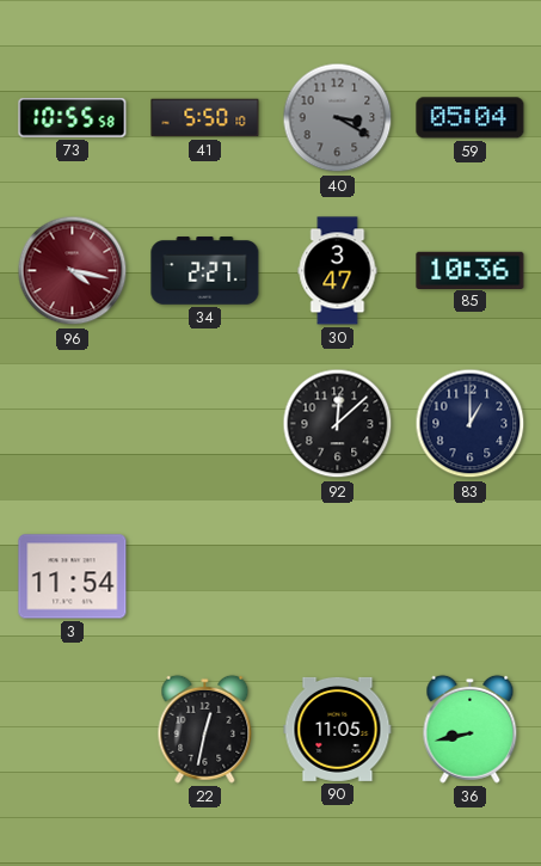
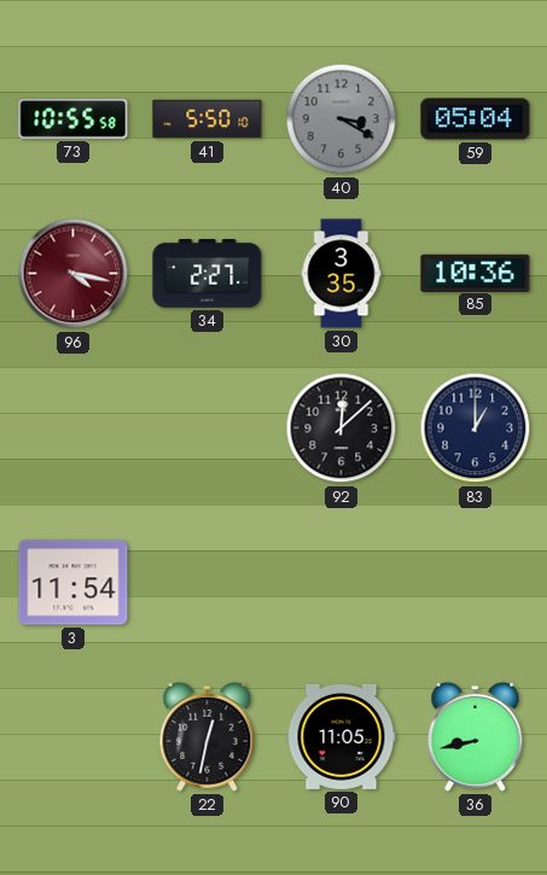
30: 3:47 -> 3:35
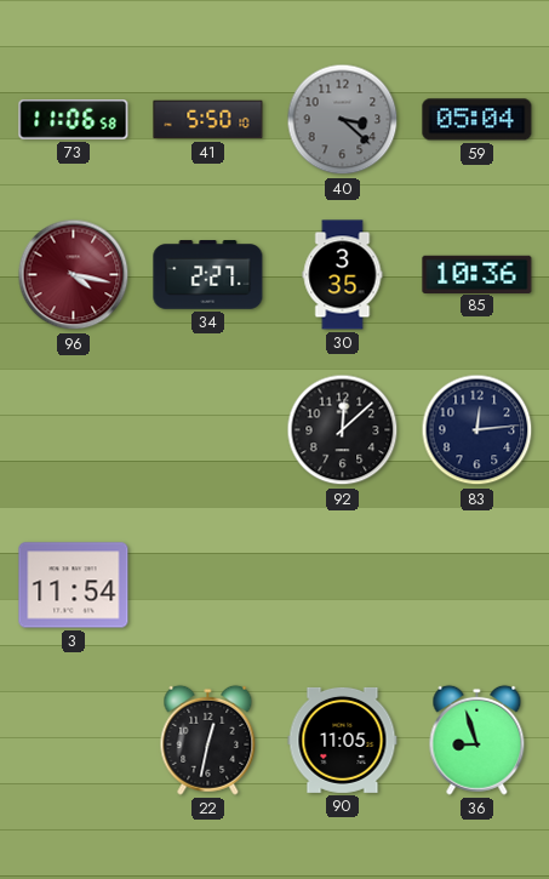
73: 10:55 -> 11:06
40: 3:20 -> 3:22
83: 1:00 -> 12:14
36: 8:43 -> 8:57
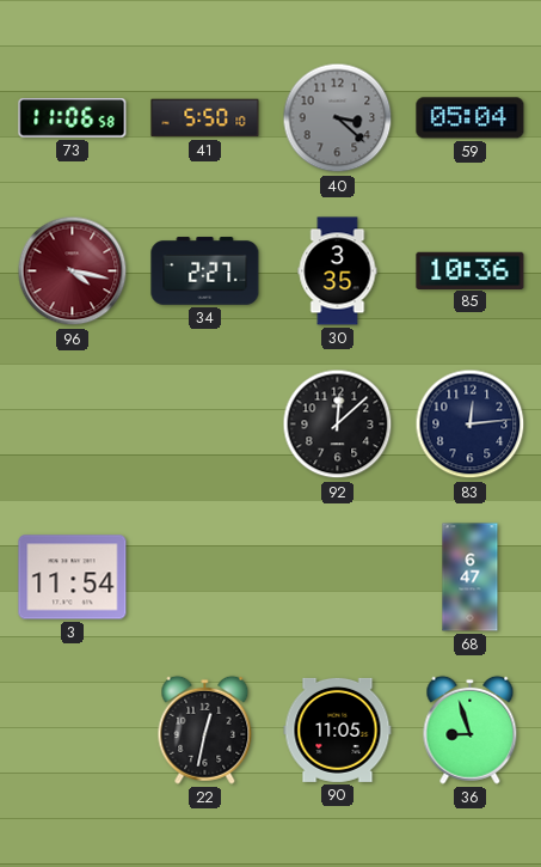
68: none -> 6:47
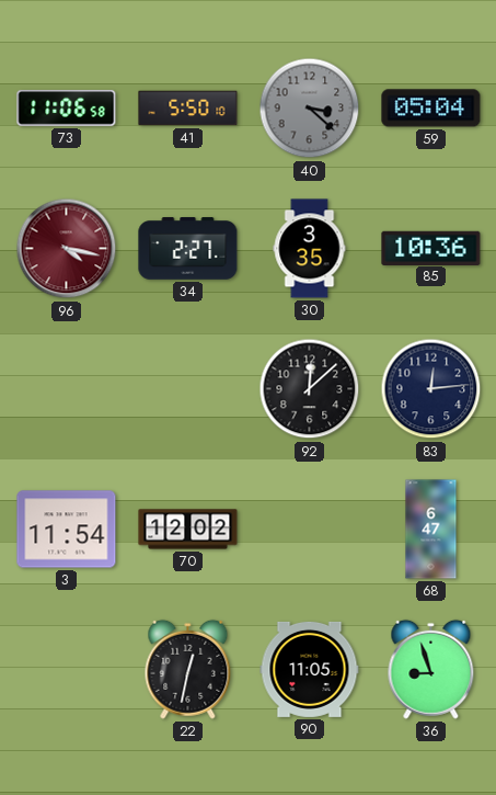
70: none -> 12:02
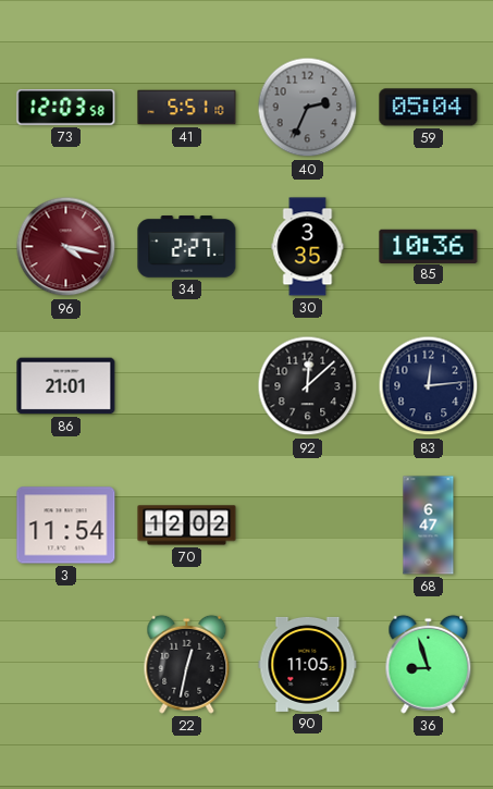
73: 11:06 -> 12:03
41: 5:50 -> 5:51
40: 3:22 -> 2:34
86: none -> 21:01
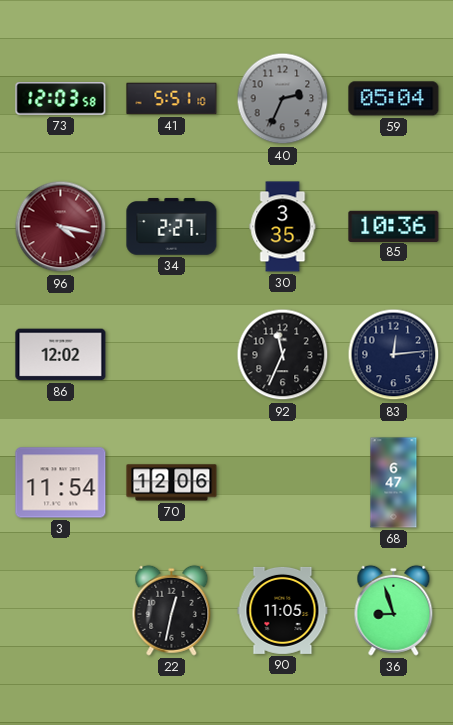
86: 21:01 -> 12:02
92: 12:08 -> 11:34
70: 12:02 -> 12:06
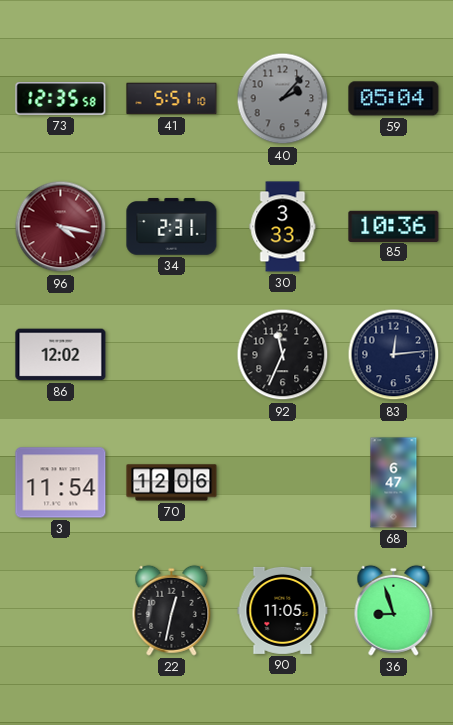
73: 12:03 -> 12:35
40: 2:34 -> 2:07
34: 2:27 -> 2:31
30: 3:35 -> 3:33
